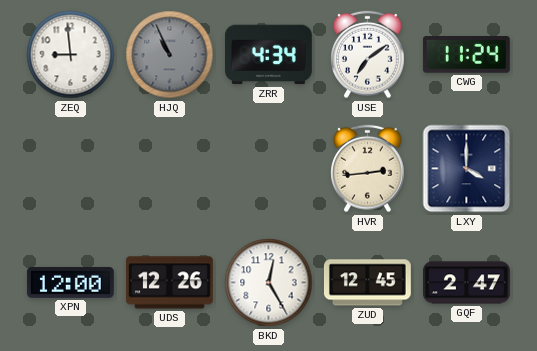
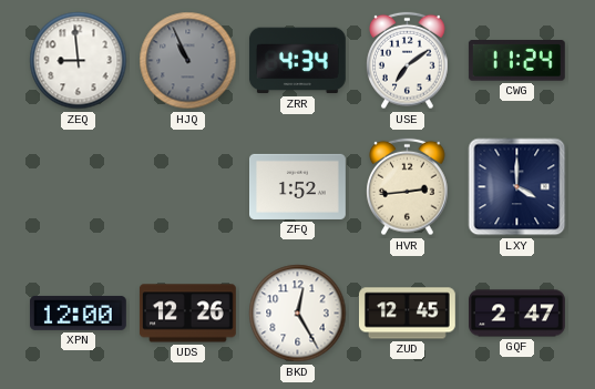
ZFQ: none -> 1:52
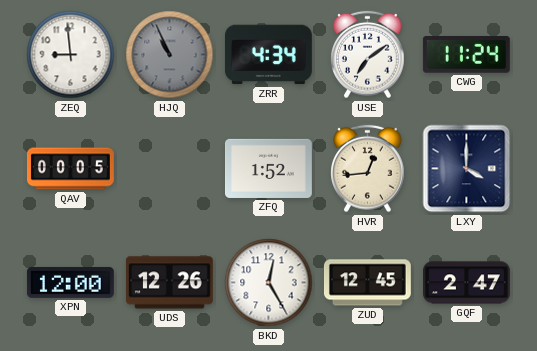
QAV: none -> 00:05
HVR: 2:44 -> 12:44
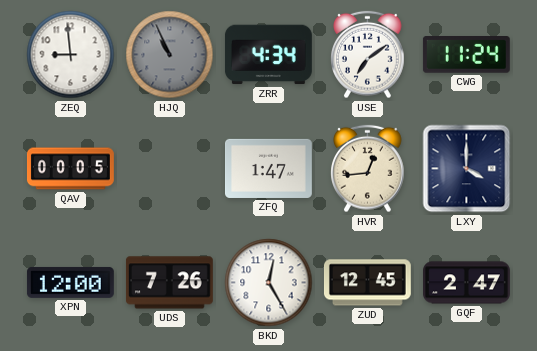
ZFQ: 1:52 -> 1:47
UDS: 12:26 -> 7:26
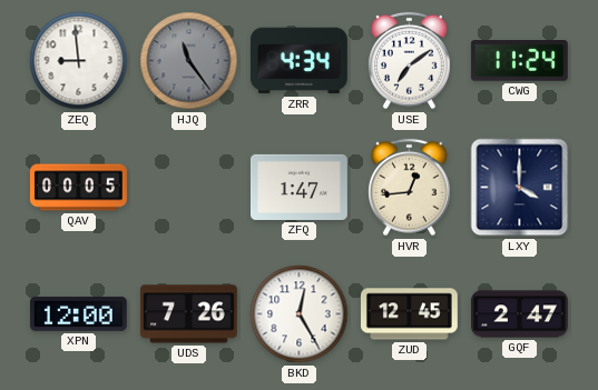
HJQ: 10:56 -> 11:24
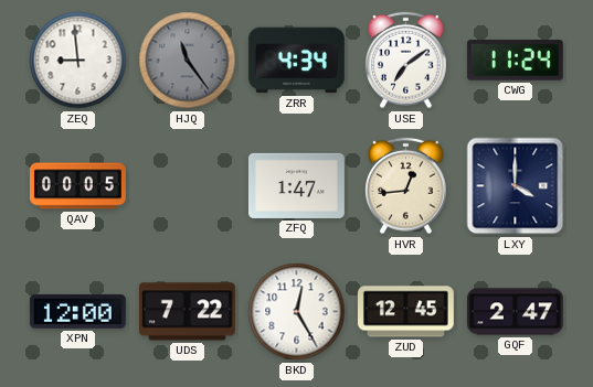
UDS: 7:26 -> 7:22
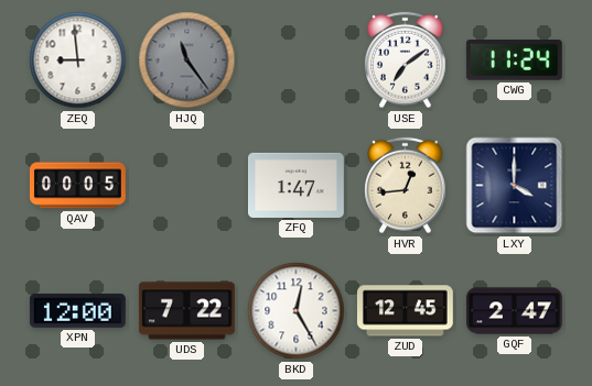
ZRR: 4:34 -> none
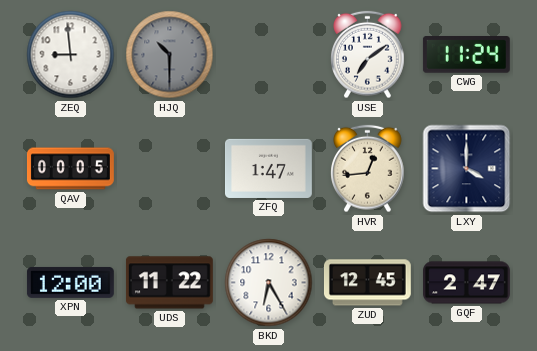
HJQ: 11:24 -> 10:30
UDS: 7:22 -> 11:22
BKD: 12:25 -> 6:25
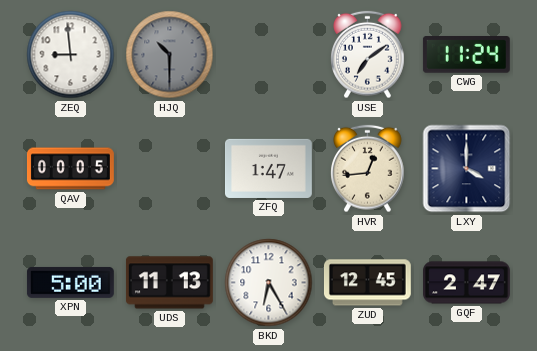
XPN: 12:00 -> 5:00
UDS: 11:22 -> 11:13
